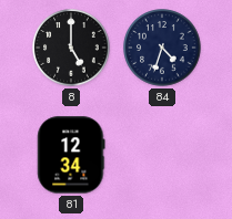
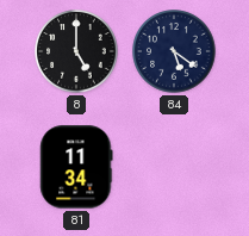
84: 4:33 -> 5:21
81: 12:34 -> 11:34
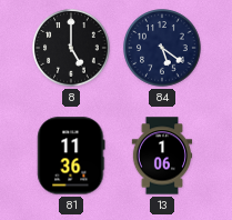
81: 11:34 -> 11:36
13: none -> 1:06
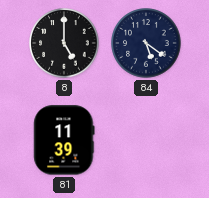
81: 11:36 -> 11:39
13: 1:06 -> none
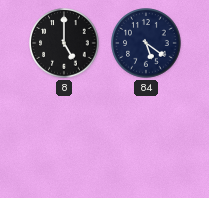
81: 11:39 -> none
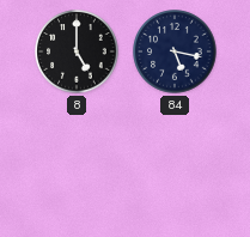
84: 5:21 -> 5:17
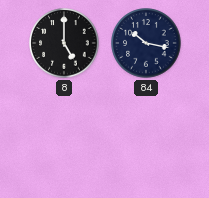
84: 5:17 -> 10:17
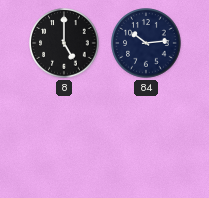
84: 10:17 -> 10:14
